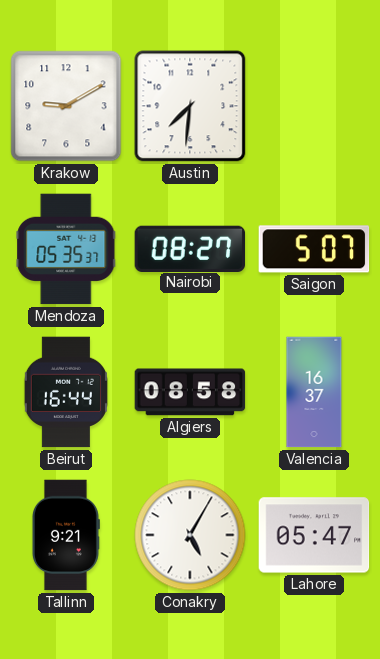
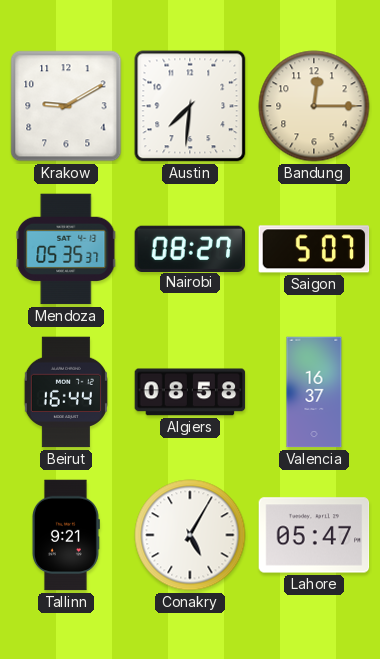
Bandung: none -> 12:15
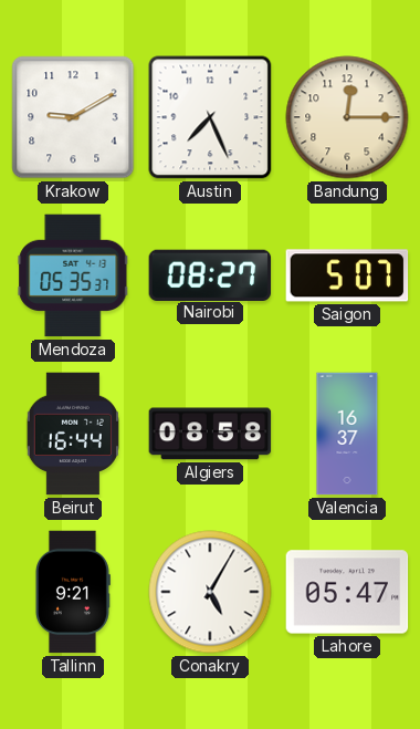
Austin: 7:31 -> 7:26
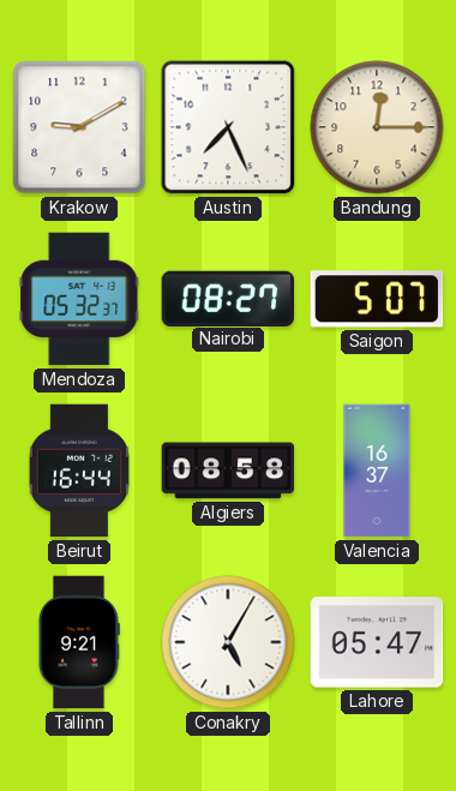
Mendoza: 05:35 -> 05:32
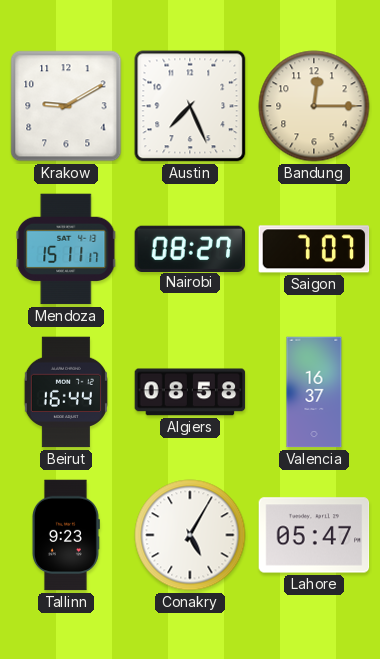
Mendoza: 05:32 -> 15:11
Saigon: 5:07 -> 7:07
Tallinn: 9:21 -> 9:23
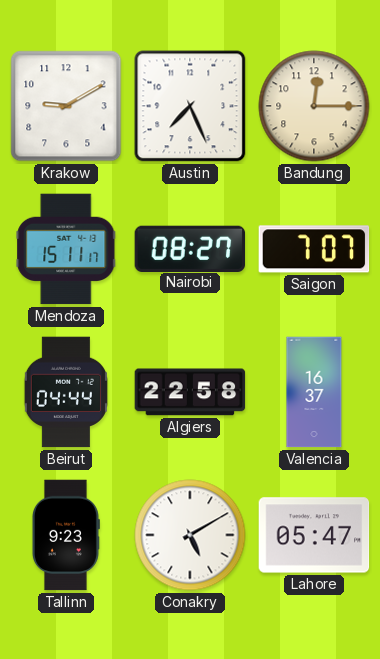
Beirut: 16:44 -> 04:44
Algiers: 08:58 -> 22:58
Conakry: 5:05 -> 5:10
